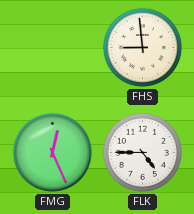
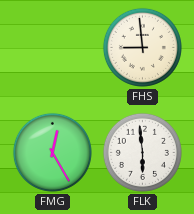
FMG: 12:26 -> 12:25
FLK: 4:45 -> 5:59
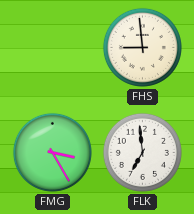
FMG: 12:25 -> 3:25
FLK: 5:59 -> 6:59
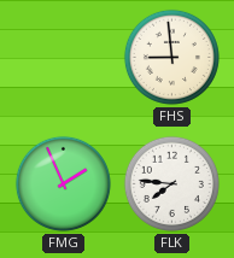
FMG: 3:25 -> 1:56
FLK: 6:59 -> 7:46
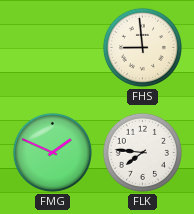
FMG: 1:56 -> 1:49
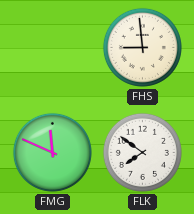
FMG: 1:49 -> 11:49
FLK: 7:46 -> 7:51
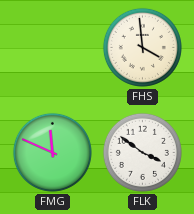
FHS: 8:59 -> 3:59
FLK: 7:51 -> 3:51
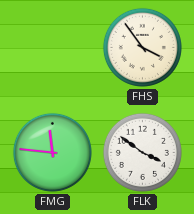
FHS: 3:59 -> 3:54
FMG: 11:49 -> 11:46
